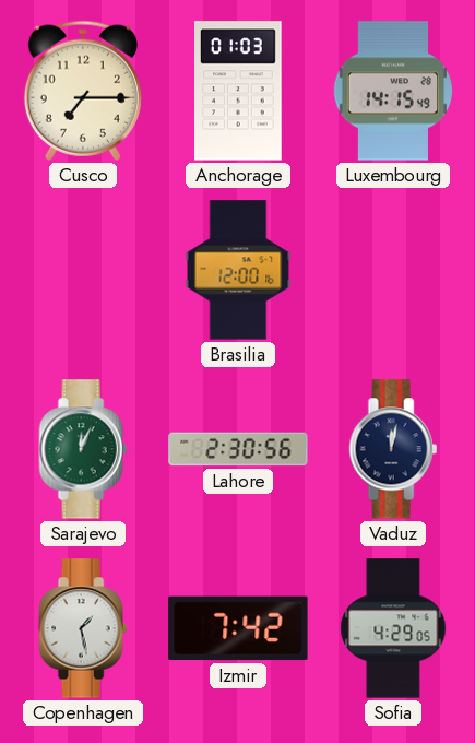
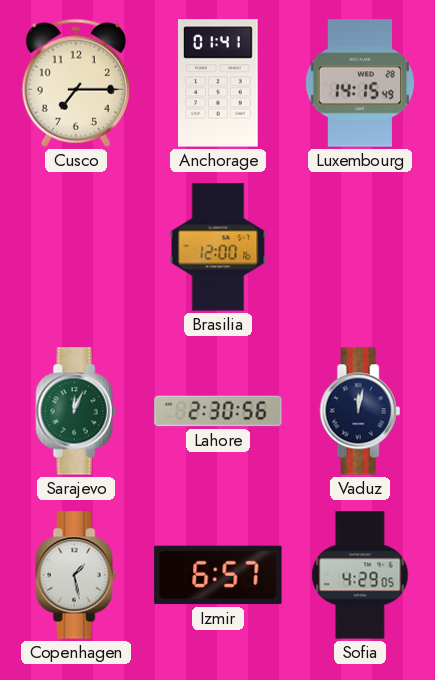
Anchorage: 01:03 -> 01:41
Izmir: 7:42 -> 6:57
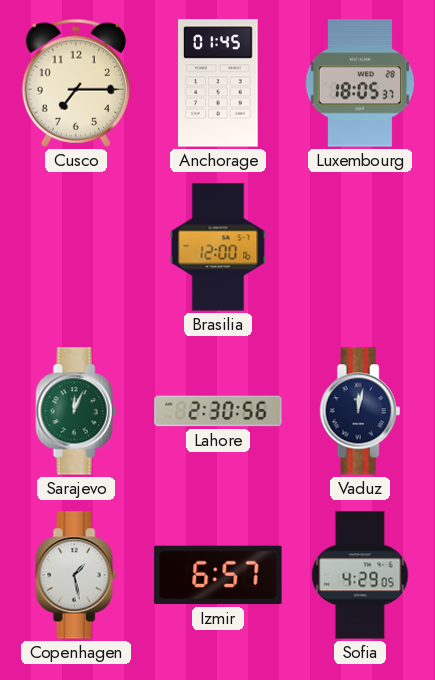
Anchorage: 01:41 -> 01:45
Luxembourg: 14:15 -> 18:05
